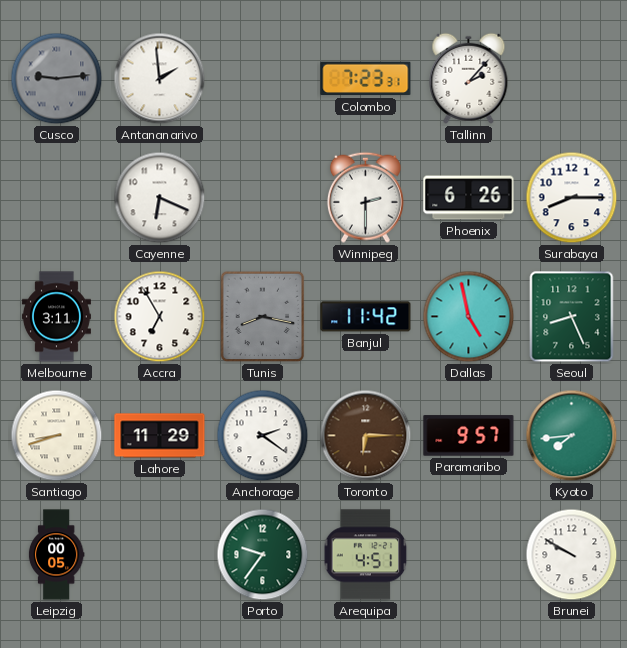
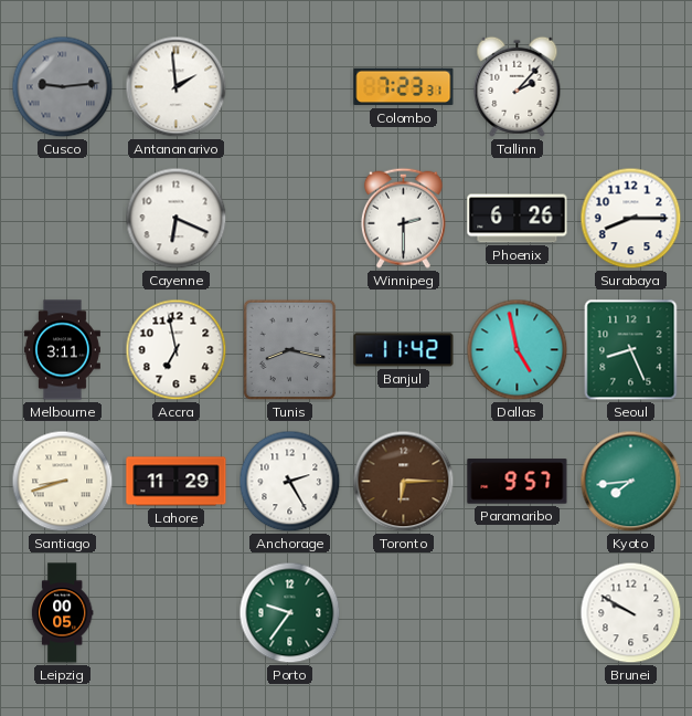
Accra: 6:55 -> 6:58
Anchorage: 2:21 -> 2:25
Arequipa: 4:51 -> none
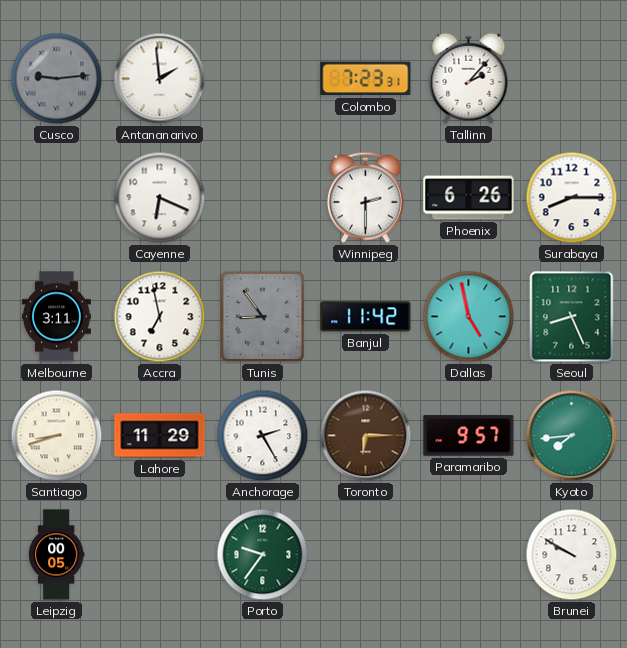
Tunis: 8:17 -> 8:54
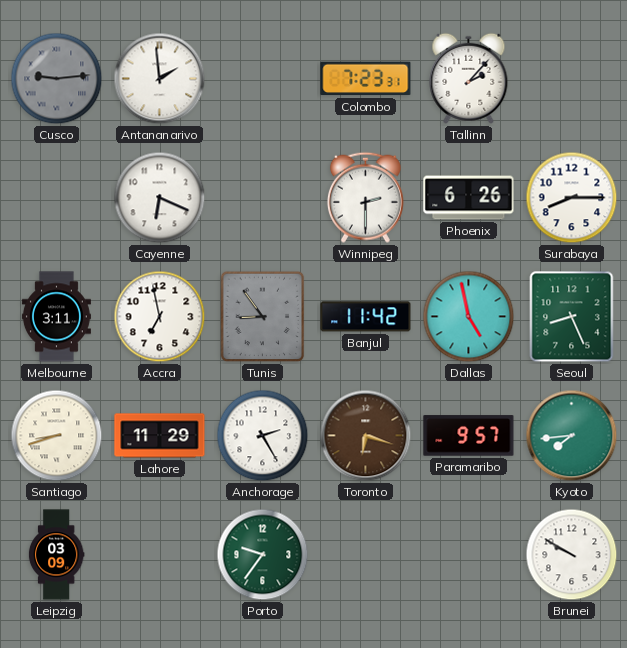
Toronto: 6:15 -> 6:18
Leipzig: 00:05 -> 03:09
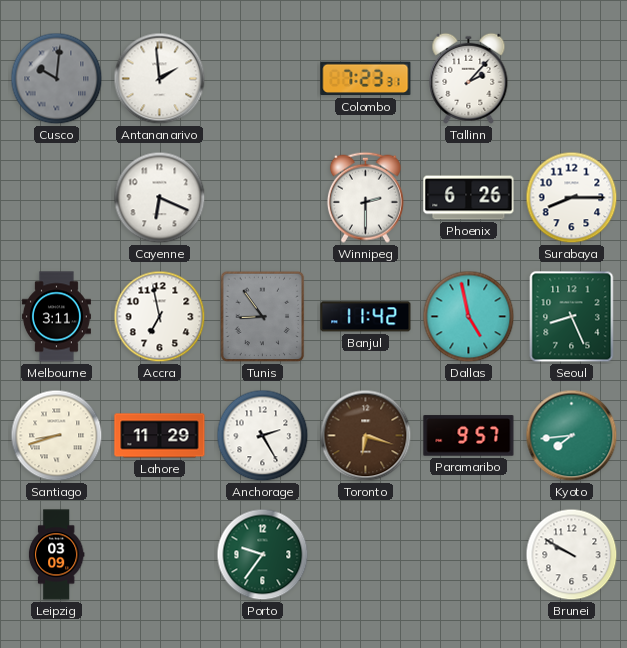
Cusco: 9:14 -> 10:01
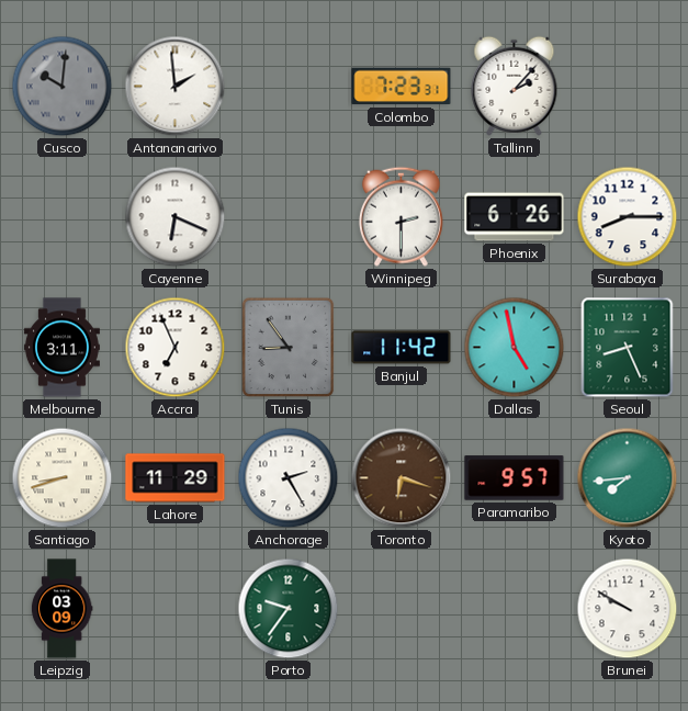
Accra: 6:58 -> 6:56
